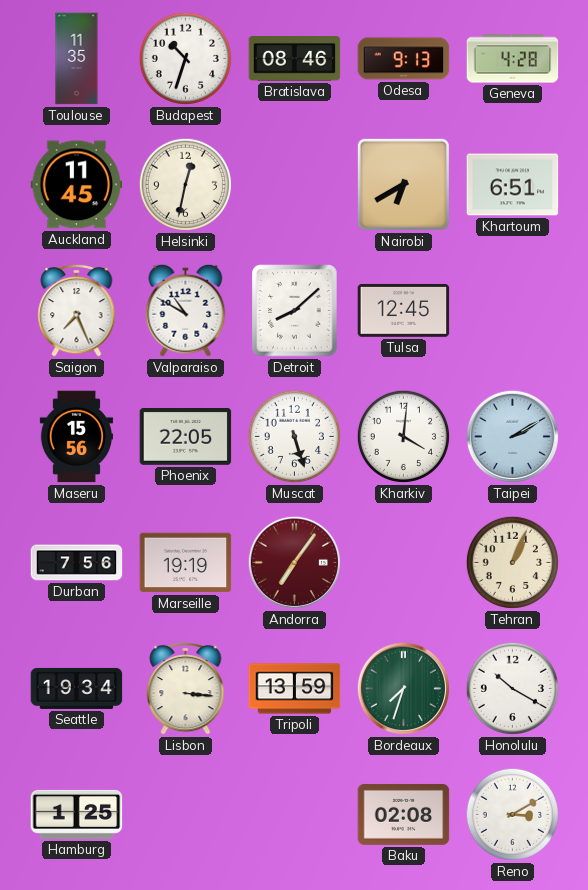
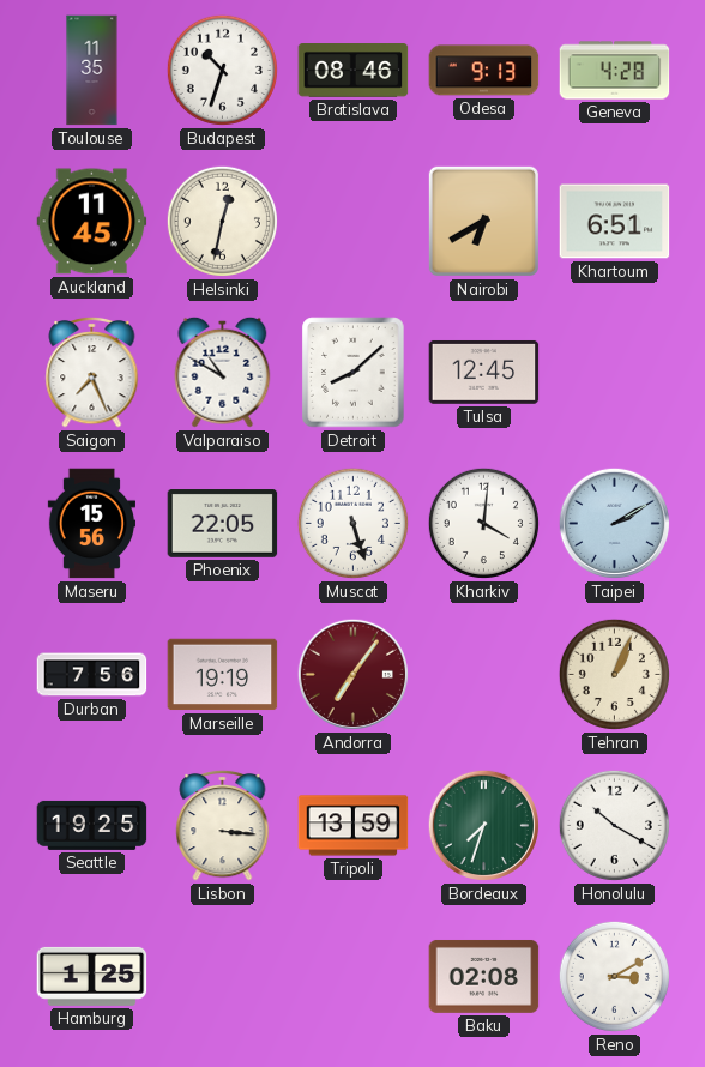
Seattle: 19:34 -> 19:25
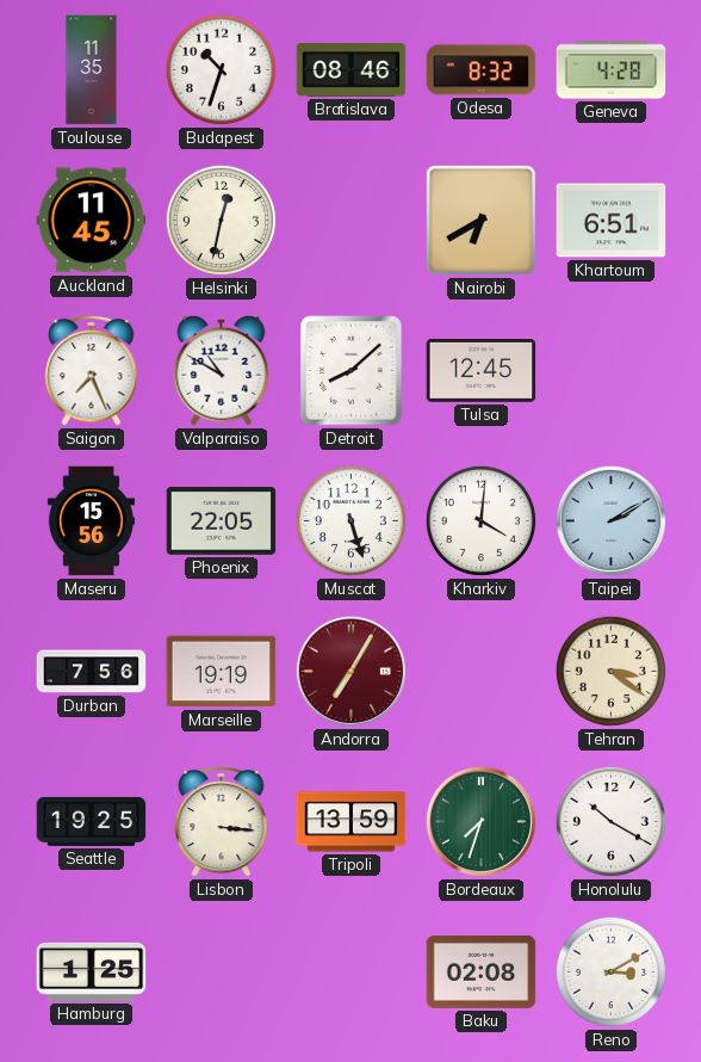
Odesa: 9:13 -> 8:32
Andorra: 7:06 -> 7:05
Tehran: 1:04 -> 3:21
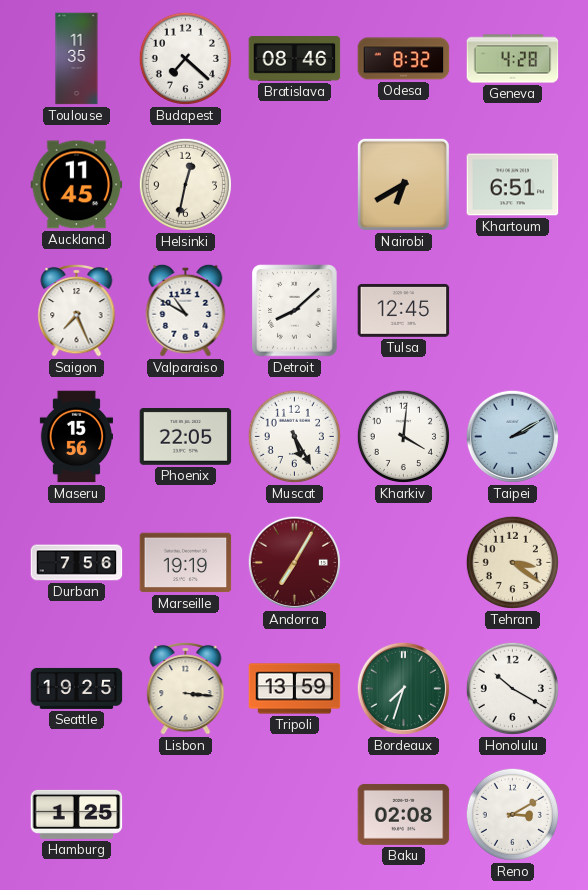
Budapest: 10:33 -> 7:22
Muscat: 5:27 -> 5:25
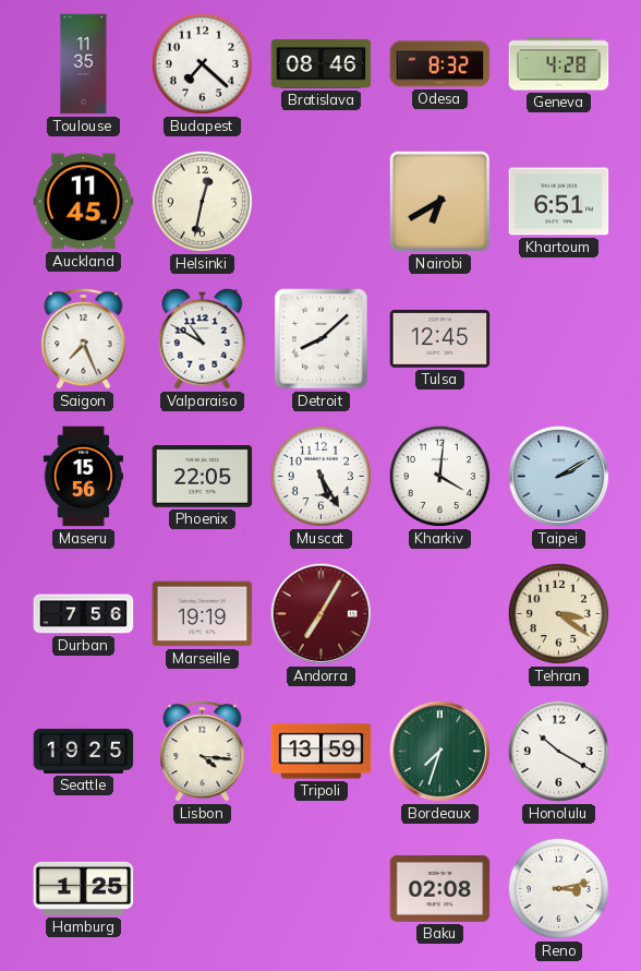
Lisbon: 3:16 -> 4:16
Reno: 3:10 -> 3:13
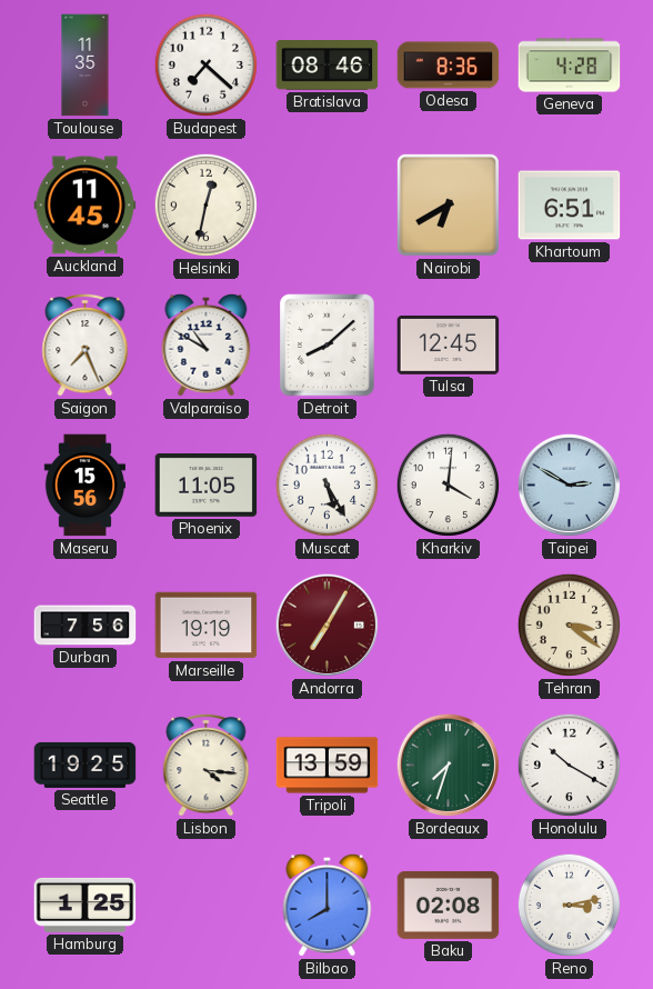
Odesa: 8:32 -> 8:36
Phoenix: 22:05 -> 11:05
Taipei: 2:10 -> 2:50
Bilbao: none -> 8:00
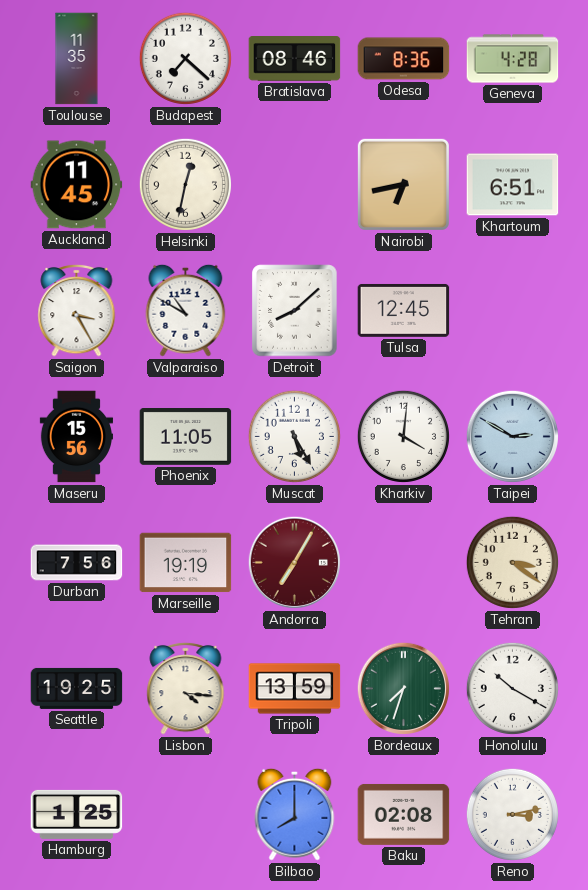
Nairobi: 6:40 -> 6:43
Saigon: 7:26 -> 3:25
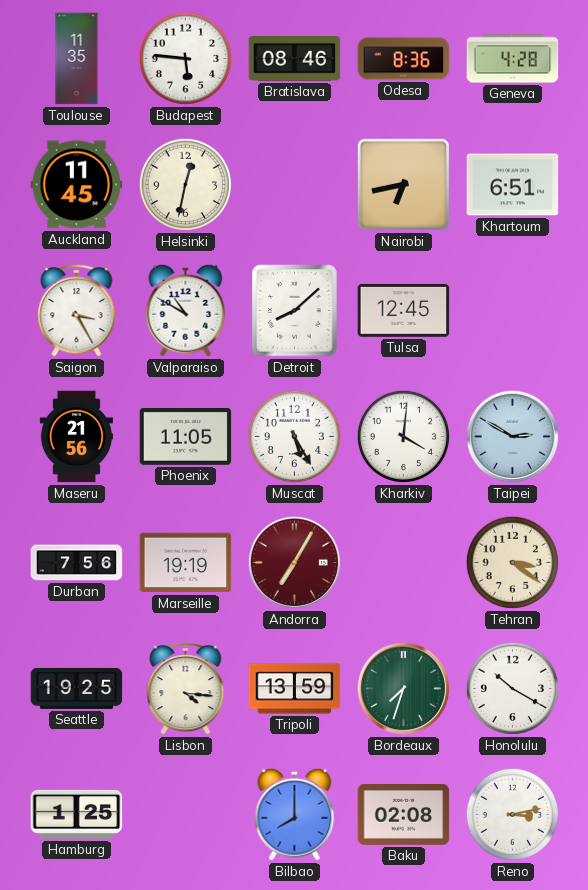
Budapest: 7:22 -> 5:46
Maseru: 15:56 -> 21:56
